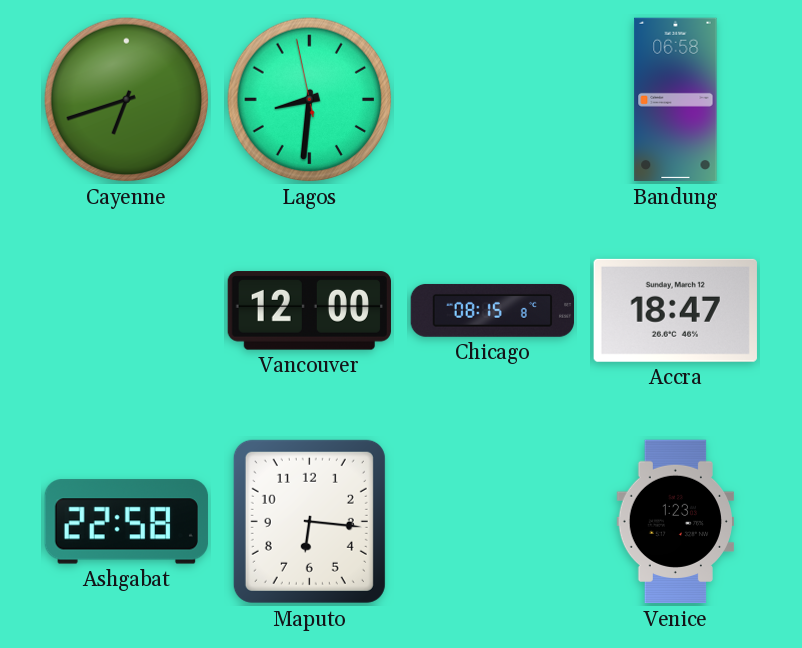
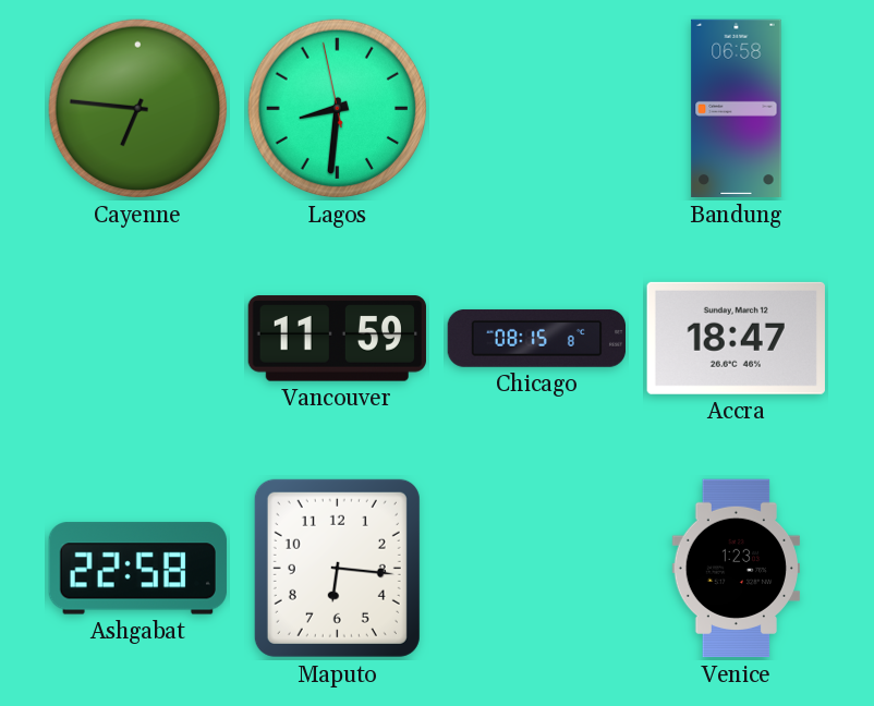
Cayenne: 6:42 -> 6:46
Vancouver: 12:00 -> 11:59
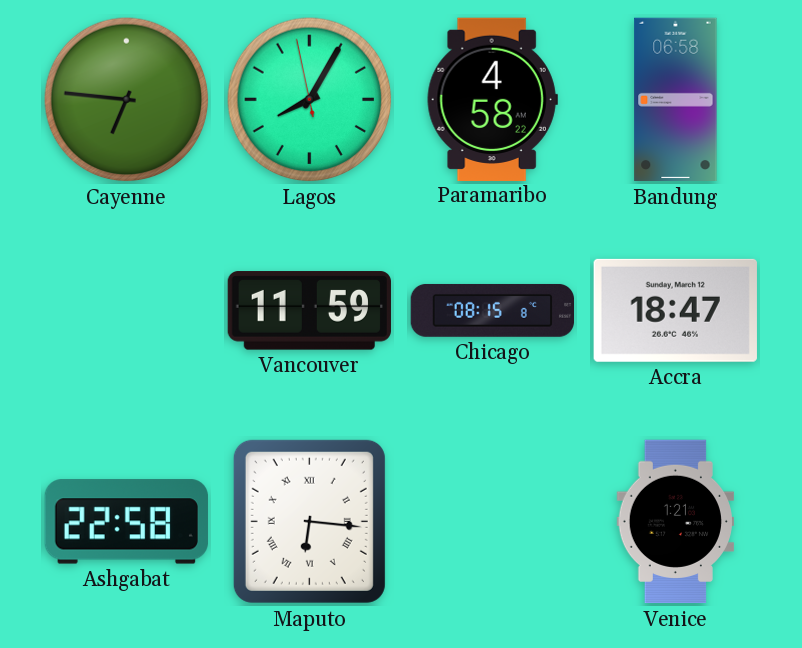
Lagos: 8:30 -> 8:04
Paramaribo: none -> 4:58
Maputo numerals: Arabic -> Roman
Venice: 1:23 -> 1:21
